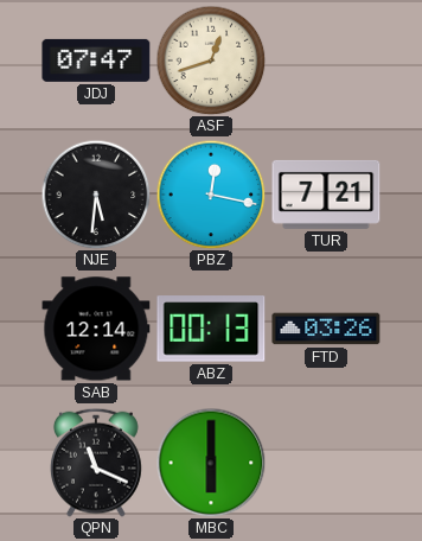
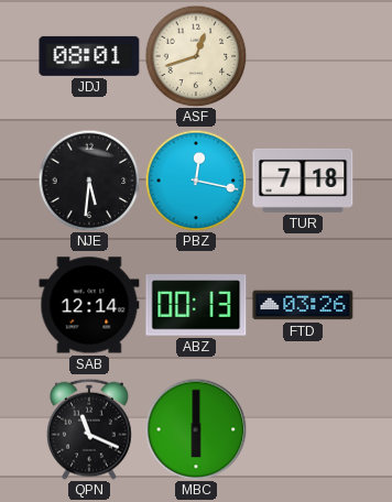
JDJ: 07:47 -> 08:01
TUR: 7:21 -> 7:18
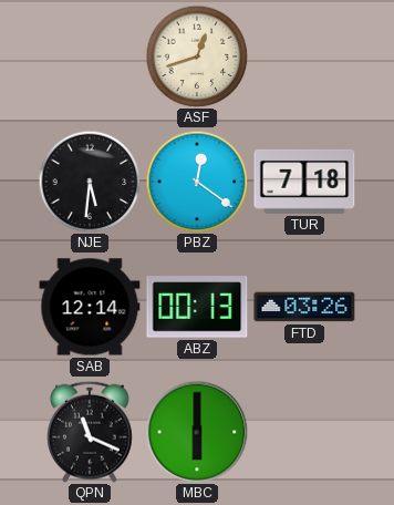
JDJ: 08:01 -> none
PBZ: 12:17 -> 12:21
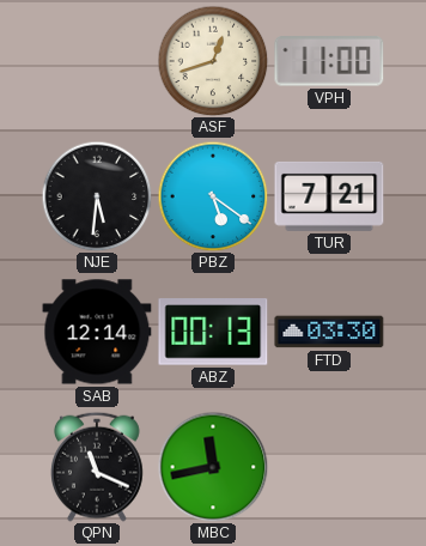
VPH: none -> 11:00
PBZ: 12:21 -> 5:21
TUR: 7:18 -> 7:21
FTD: 03:26 -> 03:30
MBC: 6:00 -> 11:43
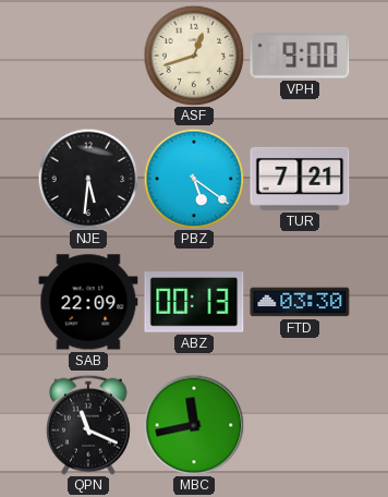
VPH: 11:00 -> 9:00
SAB: 12:14 -> 22:09
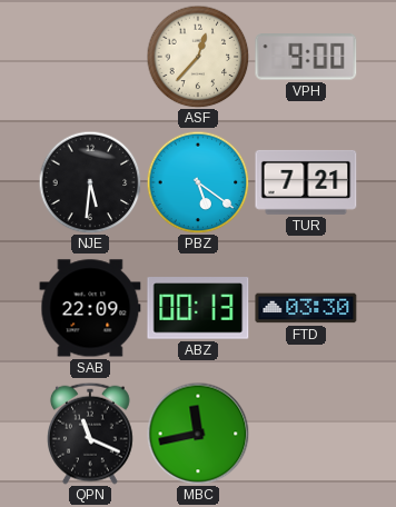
ASF: 12:42 -> 12:37
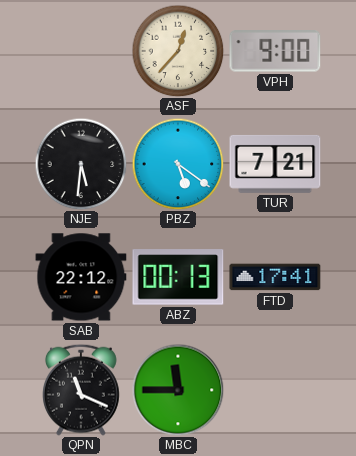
SAB: 22:09 -> 22:12
FTD: 03:30 -> 17:41
MBC: 11:43 -> 11:45
